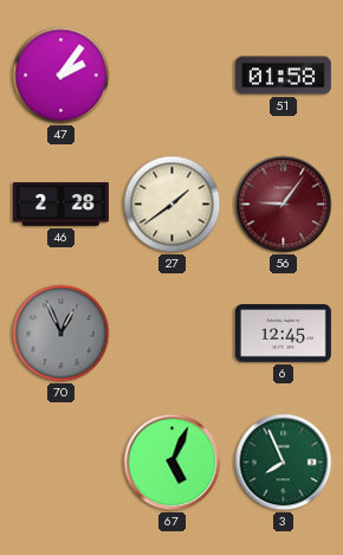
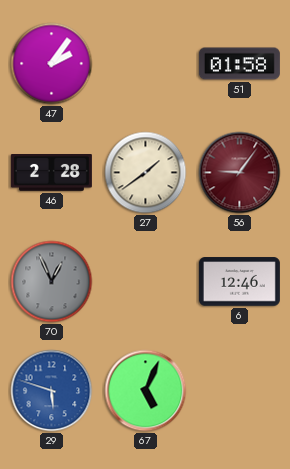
6: 12:45 -> 12:46
29: none -> 5:48
3: 7:56 -> none
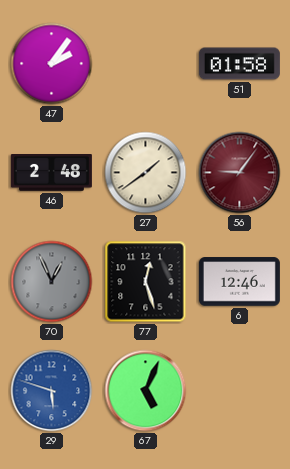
46: 2:28 -> 2:48
77: none -> 12:27
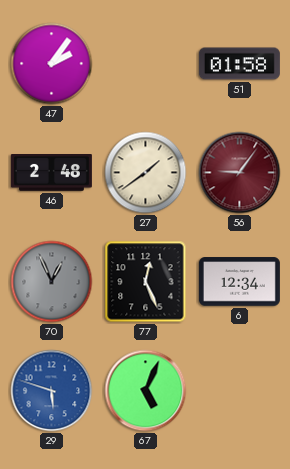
77: 12:27 -> 12:26
6: 12:46 -> 12:34
